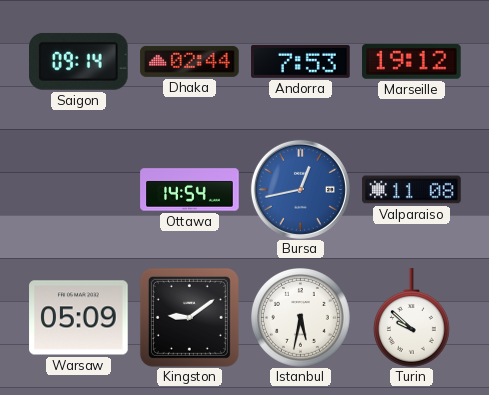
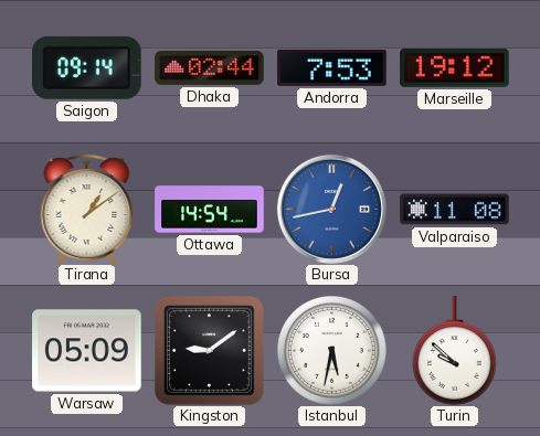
Tirana: none -> 1:09
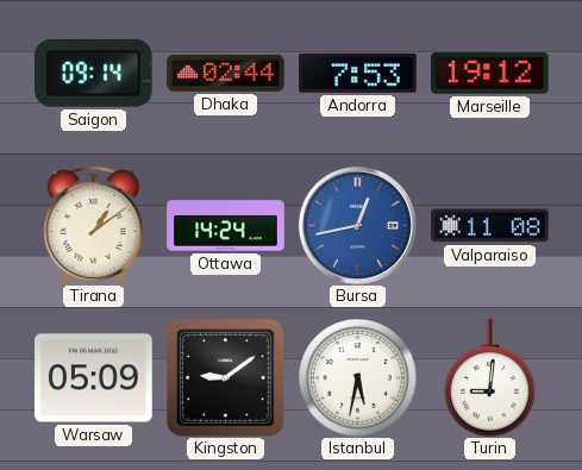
Ottawa: 14:54 -> 14:24
Turin: 9:52 -> 9:01
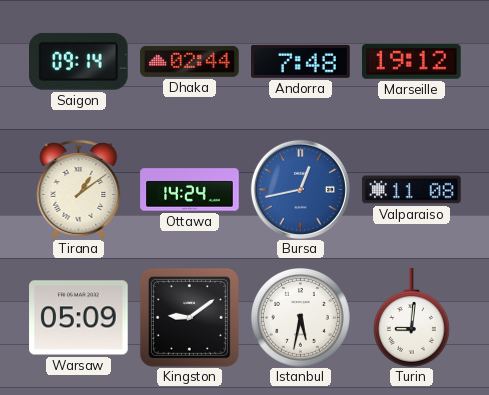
Andorra: 7:53 -> 7:48
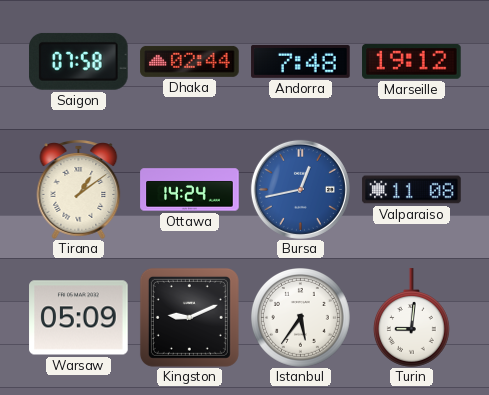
Saigon: 09:14 -> 07:58
Kingston: 9:09 -> 9:11
Istanbul: 5:32 -> 5:36
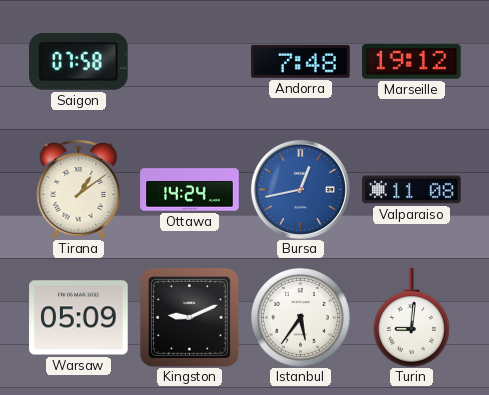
Dhaka: 02:44 -> none
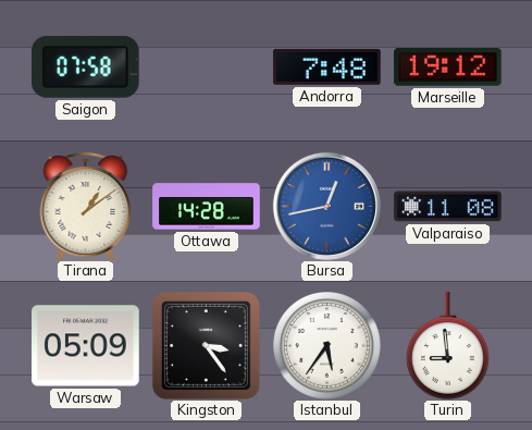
Ottawa: 14:24 -> 14:28
Kingston: 9:11 -> 3:24
Turin: 9:01 -> 8:59
